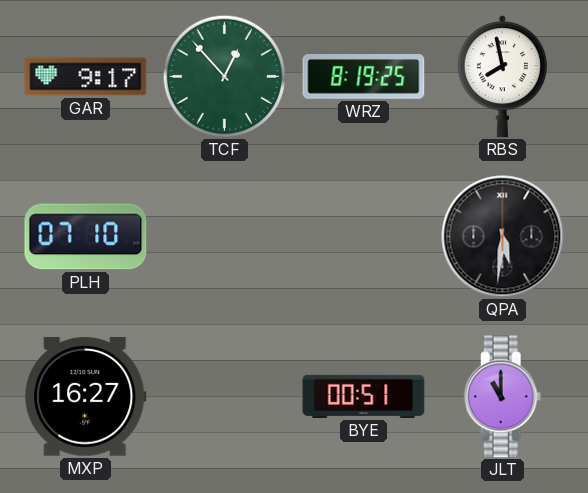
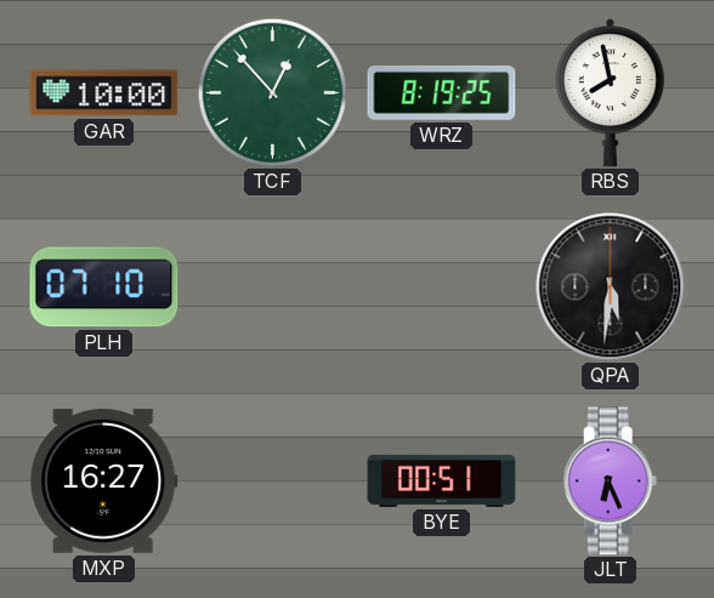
GAR: 9:17 -> 10:00
JLT: 11:00 -> 6:26
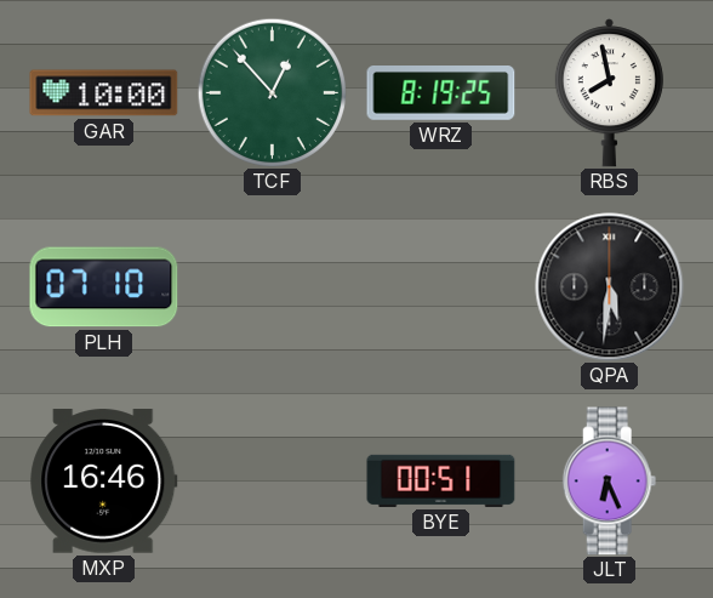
MXP: 16:27 -> 16:46
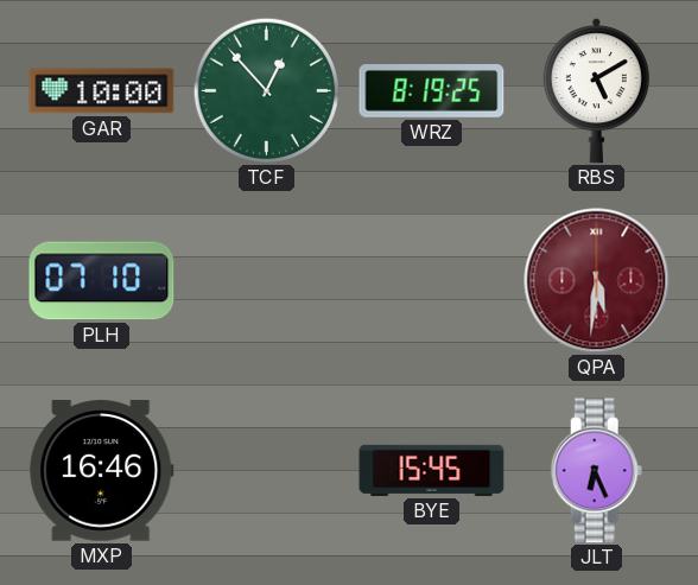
RBS: 7:58 -> 5:10
QPA dial: black -> burgundy
BYE: 00:51 -> 15:45
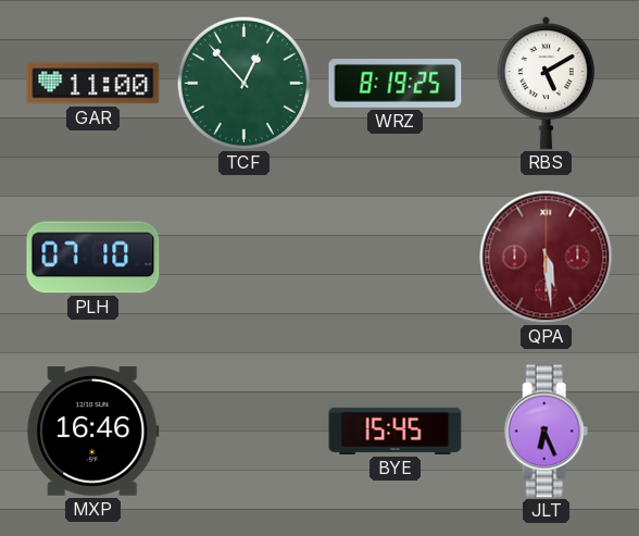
GAR: 10:00 -> 11:00
QPA: 5:31 -> 5:29
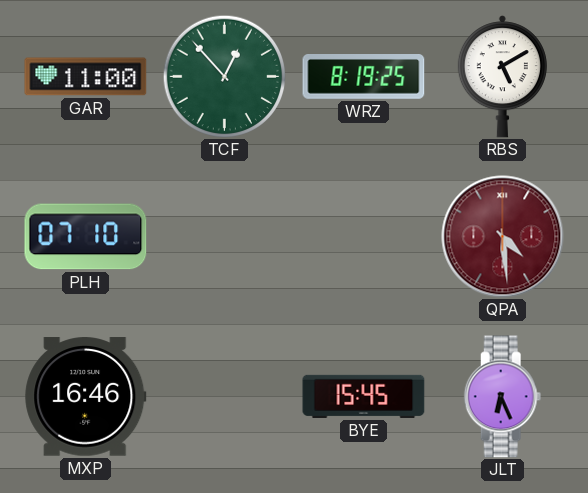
QPA: 5:29 -> 4:29
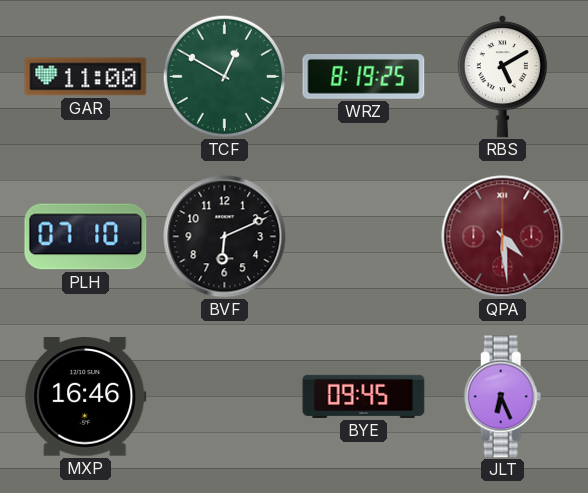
TCF: 12:53 -> 12:50
BVF: none -> 6:11
BYE: 15:45 -> 09:45
